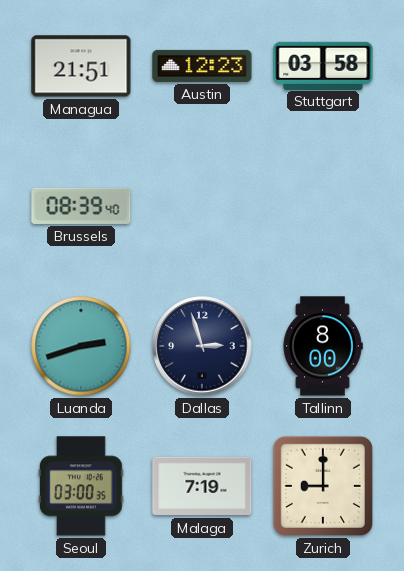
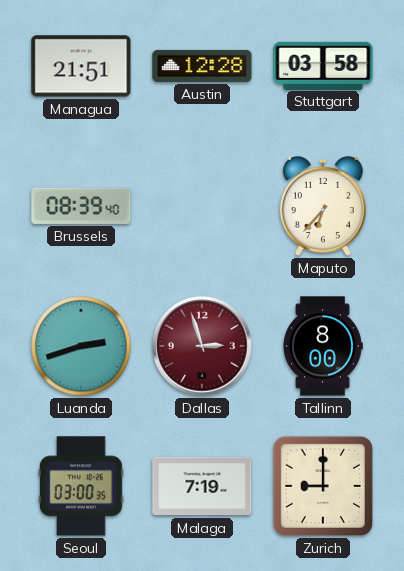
Austin: 12:23 -> 12:28
Maputo: none -> 6:37
Dallas dial: navy -> burgundy
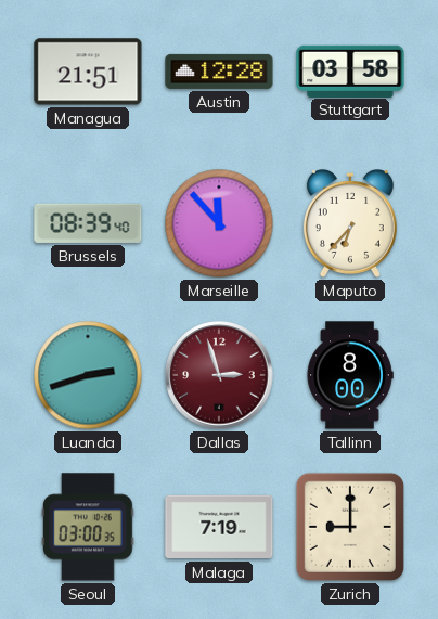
Marseille: none -> 11:53
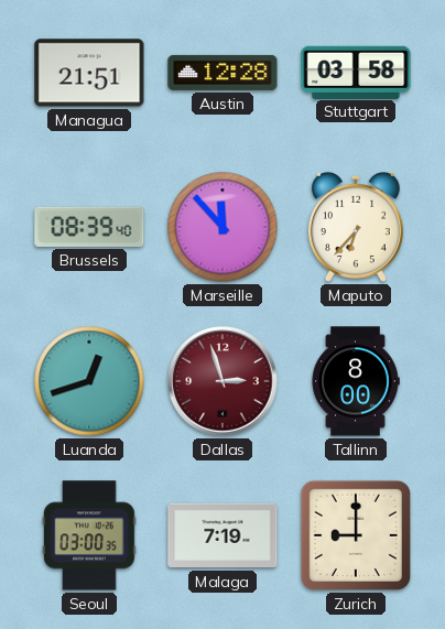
Luanda: 2:42 -> 12:42
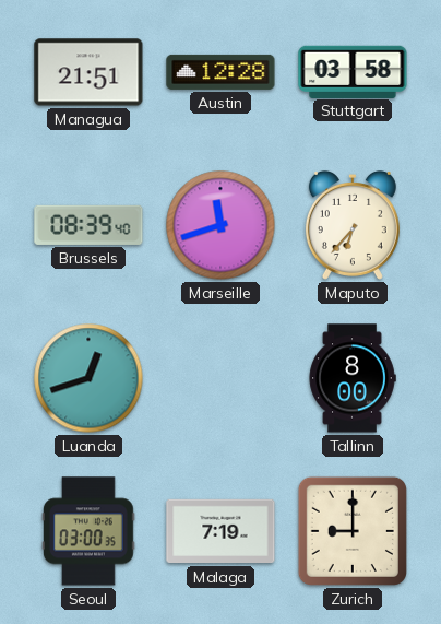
Marseille: 11:53 -> 11:42
Dallas: 2:57 -> none
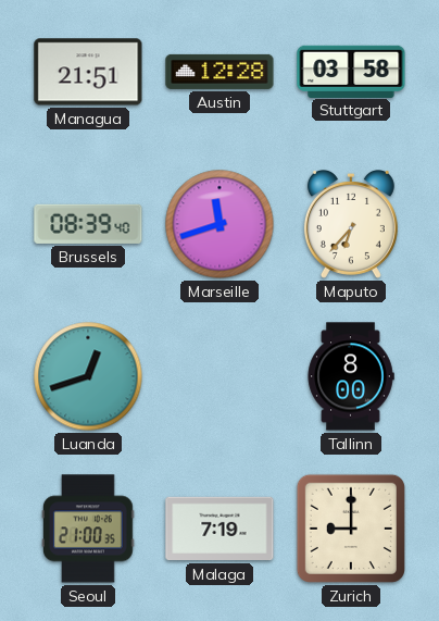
Seoul: 03:00 -> 21:00
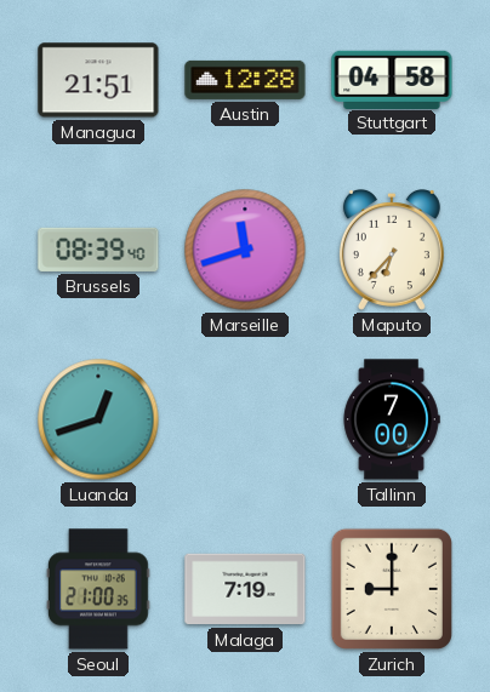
Stuttgart: 03:58 -> 04:58
Tallinn: 8:00 -> 7:00
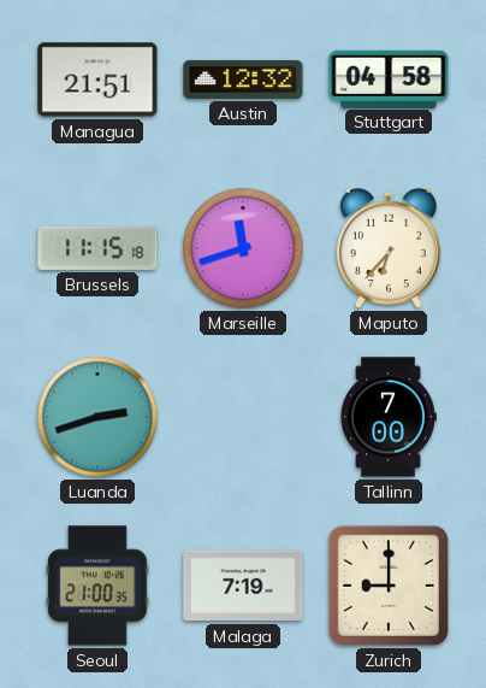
Austin: 12:28 -> 12:32
Brussels: 08:39 -> 11:15
Luanda: 12:42 -> 2:42
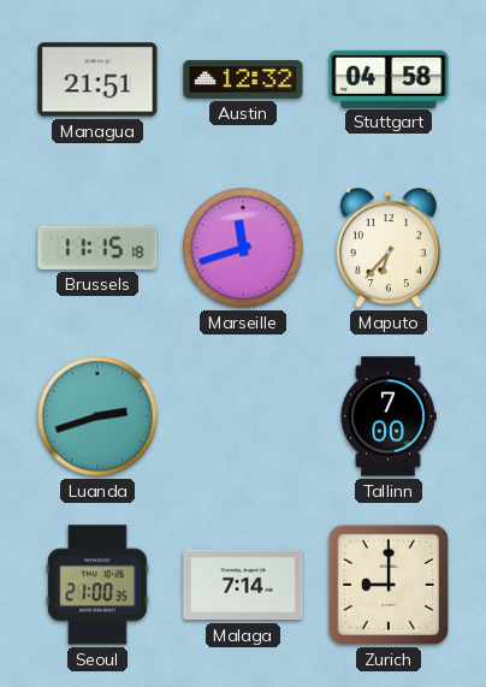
Malaga: 7:19 -> 7:14
